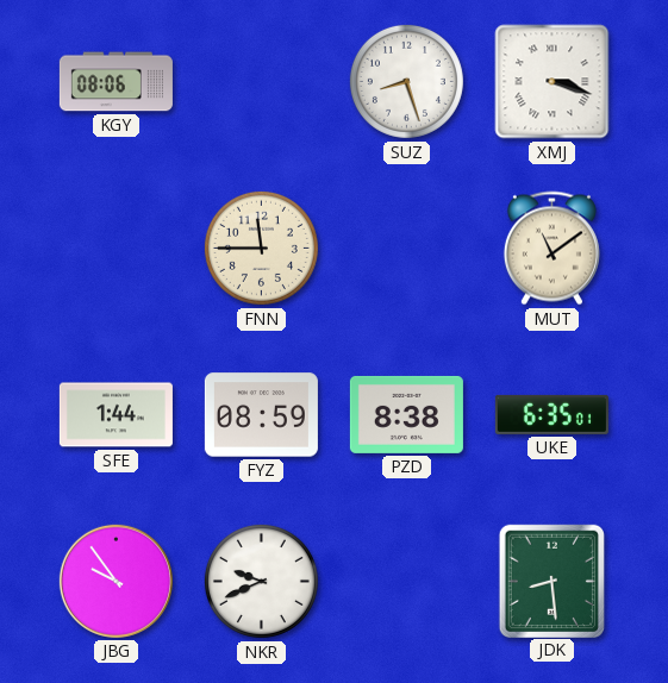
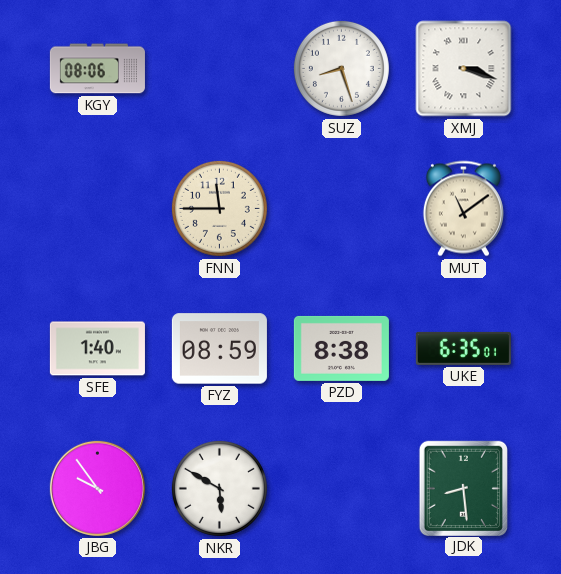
SFE: 1:44 -> 1:40
NKR: 9:41 -> 5:50
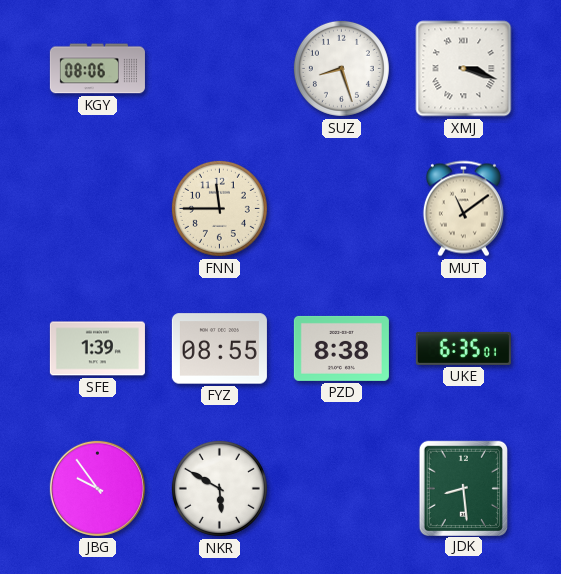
SFE: 1:40 -> 1:39
FYZ: 08:59 -> 08:55
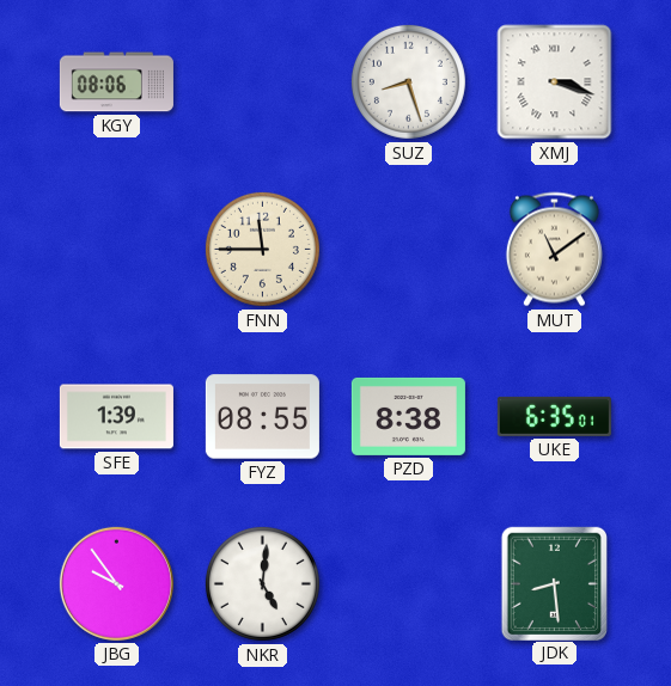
NKR: 5:50 -> 5:01
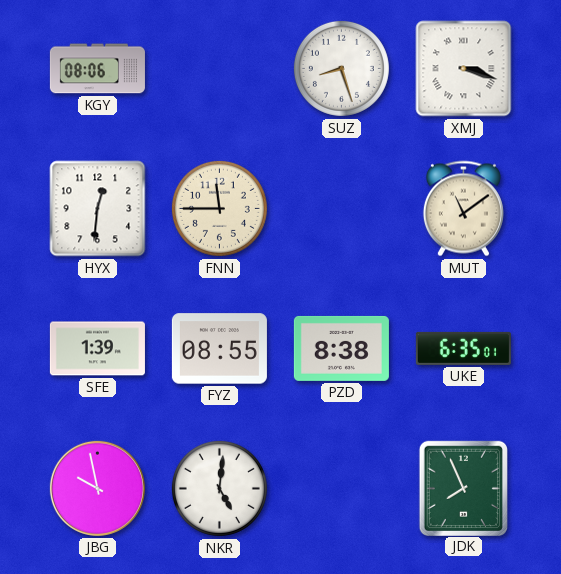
HYX: none -> 12:31
JBG: 9:54 -> 9:58
JDK: 8:29 -> 7:56
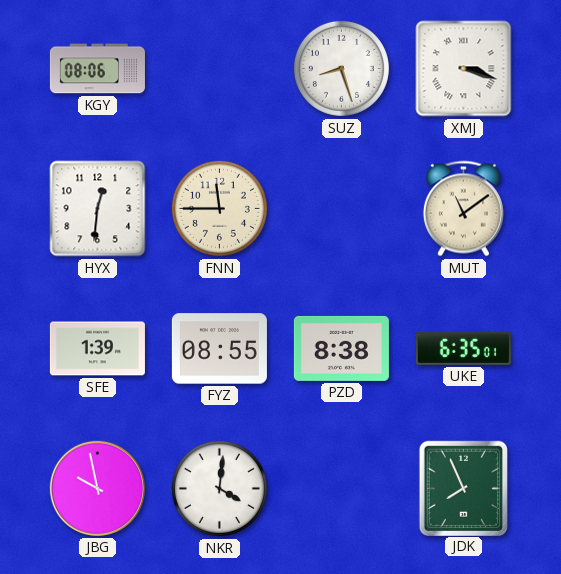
NKR: 5:01 -> 4:01
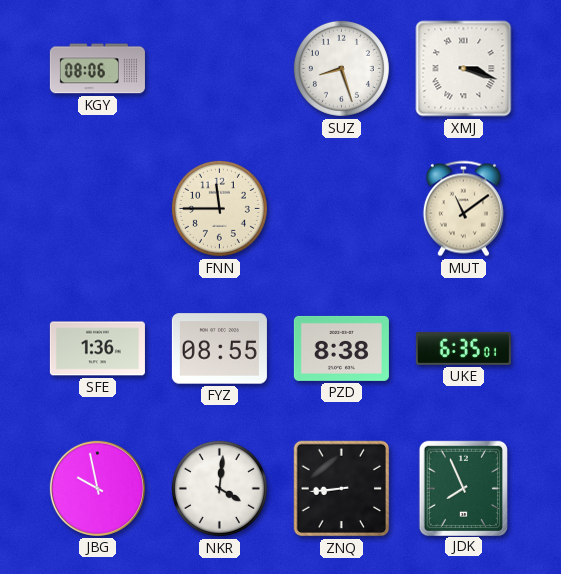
HYX: 12:31 -> none
SFE: 1:39 -> 1:36
ZNQ: none -> 8:44
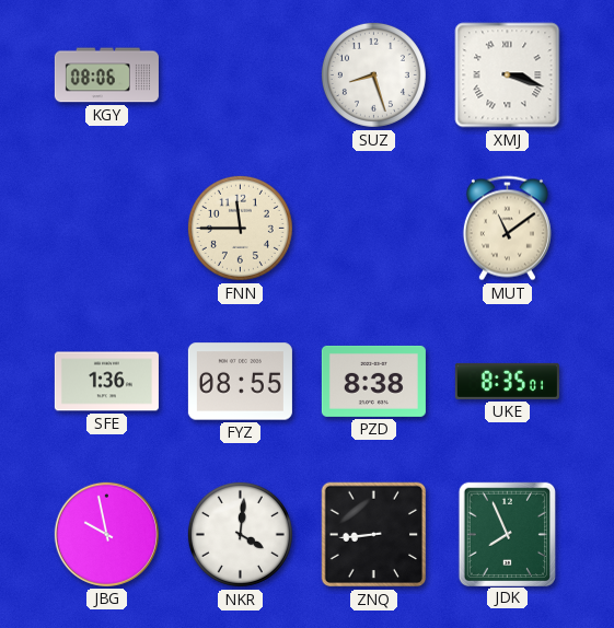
UKE: 6:35 -> 8:35
